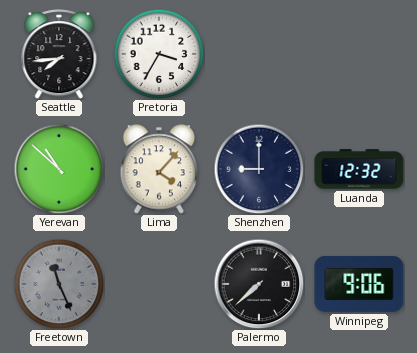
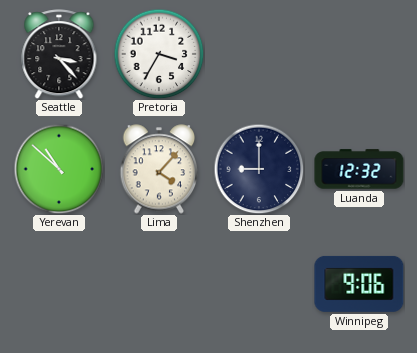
Seattle: 7:44 -> 3:23
Freetown: 11:26 -> none
Palermo: 7:38 -> none
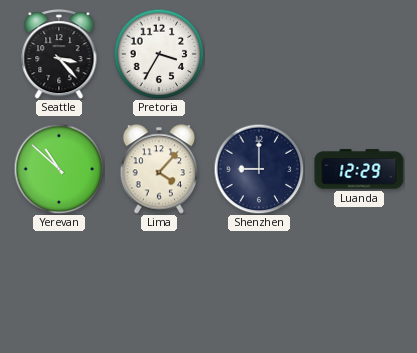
Luanda: 12:32 -> 12:29
Winnipeg: 9:06 -> none
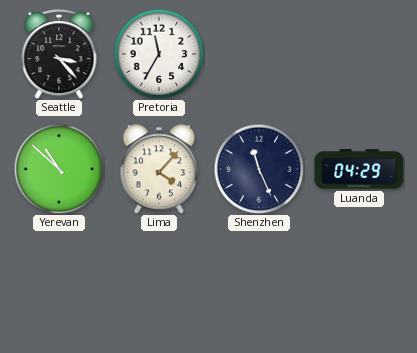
Pretoria: 3:35 -> 11:35
Shenzhen: 9:00 -> 11:26
Luanda: 12:29 -> 04:29
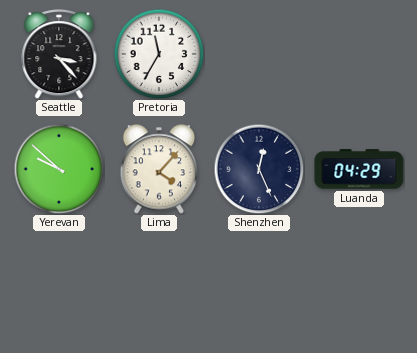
Yerevan: 10:52 -> 9:52
Shenzhen: 11:26 -> 12:26
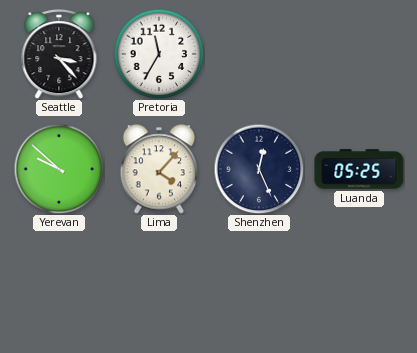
Luanda: 04:29 -> 05:25
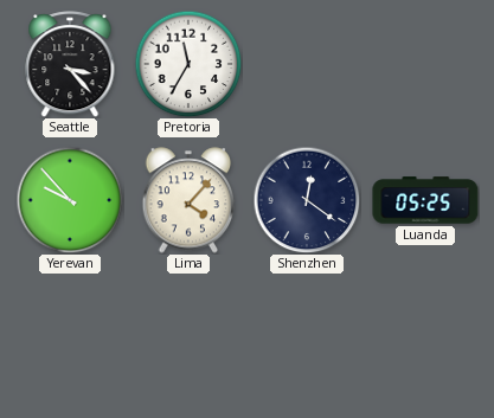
Yerevan: 9:52 -> 9:53
Shenzhen: 12:26 -> 12:21
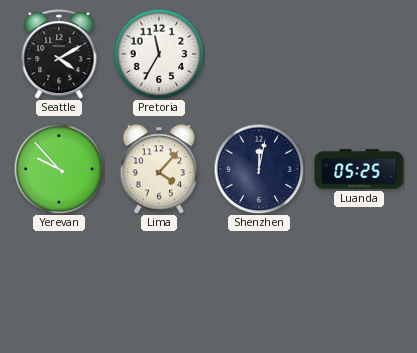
Seattle: 3:23 -> 4:10
Shenzhen: 12:21 -> 12:02
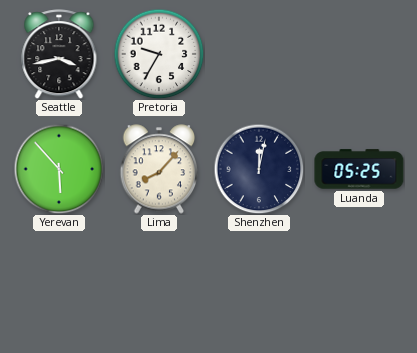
Seattle: 4:10 -> 3:43
Pretoria: 11:35 -> 9:35
Yerevan: 9:53 -> 5:53
Lima: 4:07 -> 8:07
